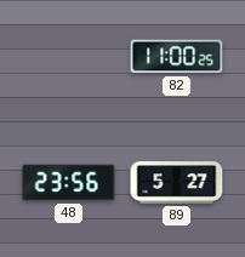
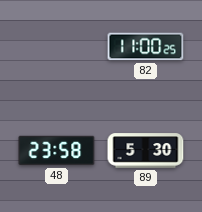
48: 23:56 -> 23:58
89: 5:27 -> 5:30
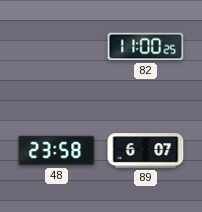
89: 5:30 -> 6:07
